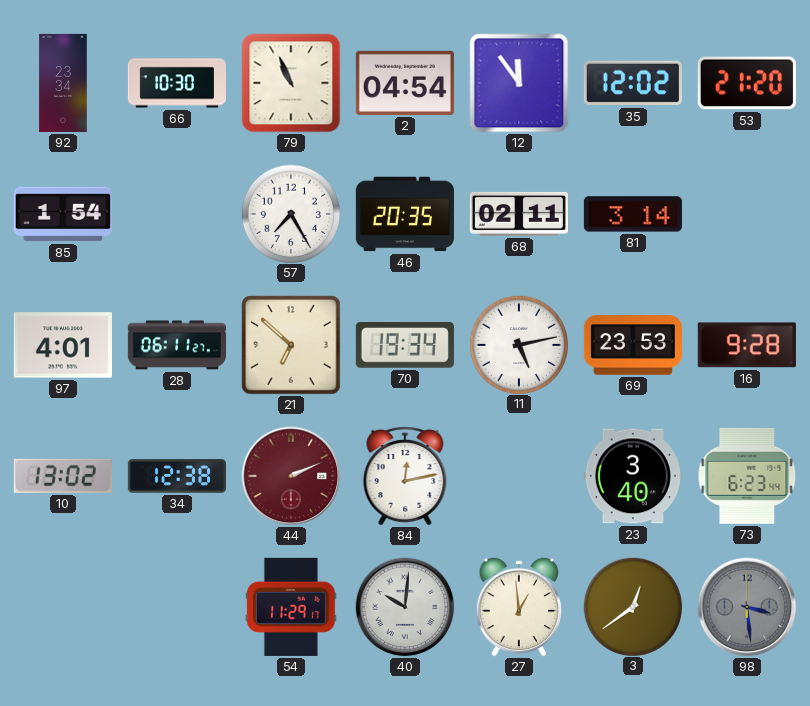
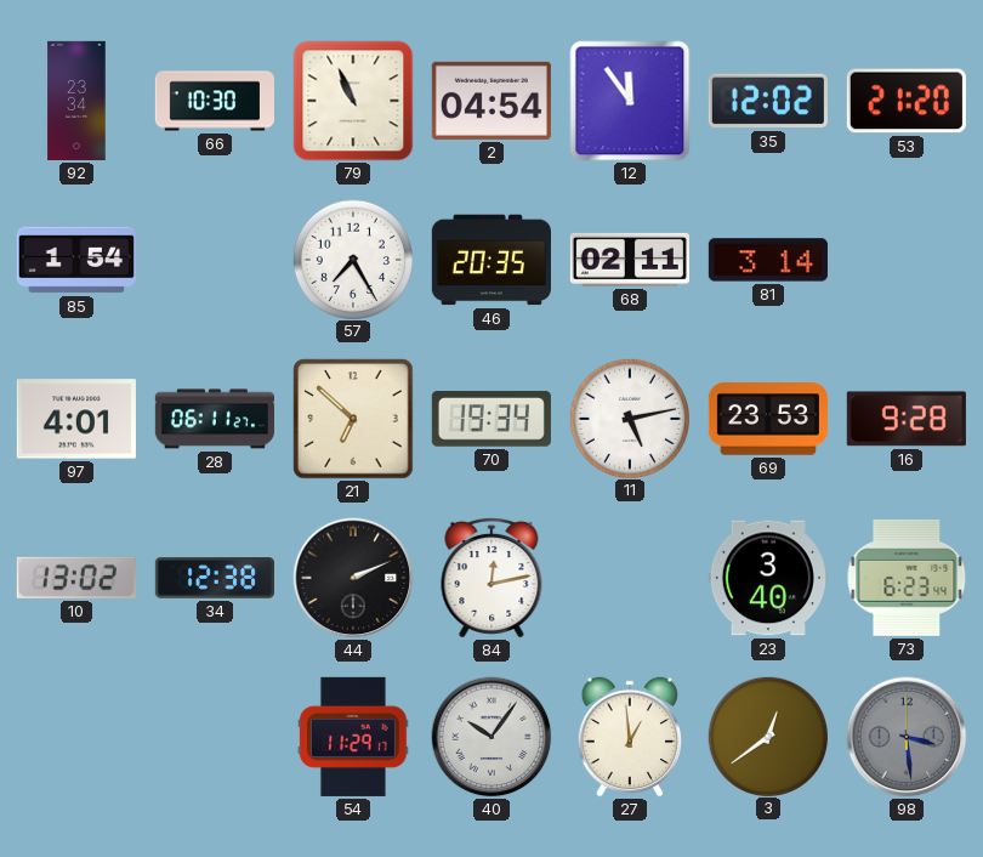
44 dial: burgundy -> black
40: 10:01 -> 10:06
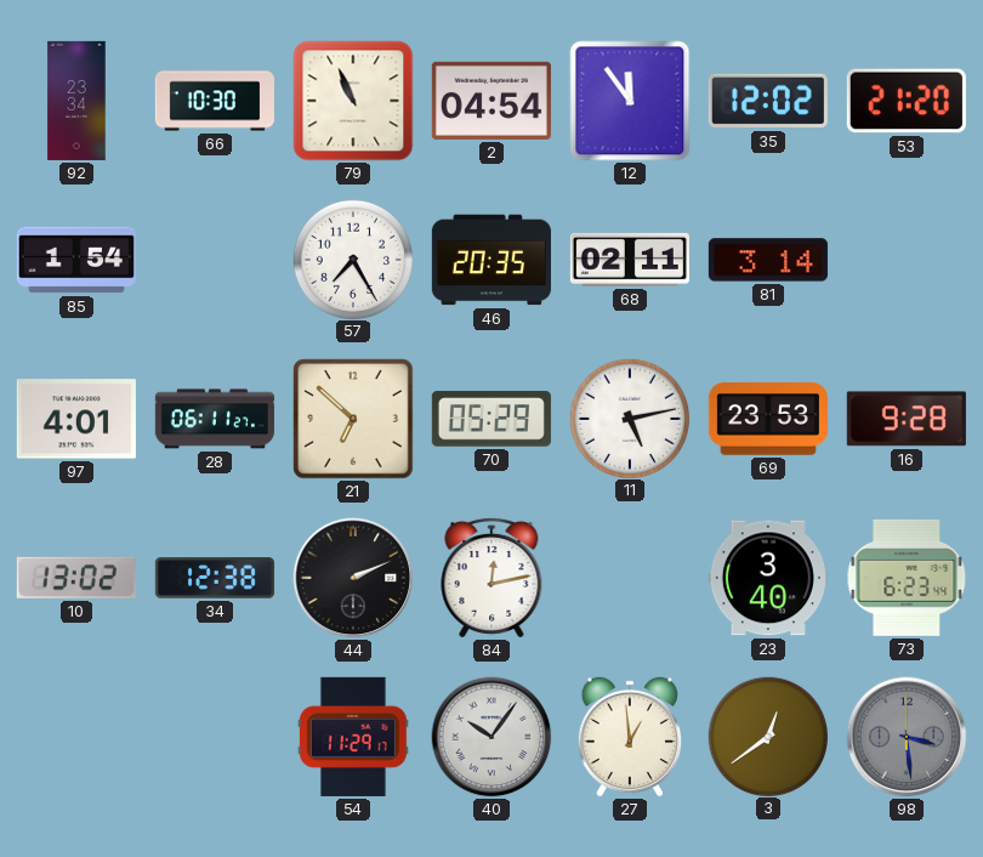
70: 19:34 -> 05:29
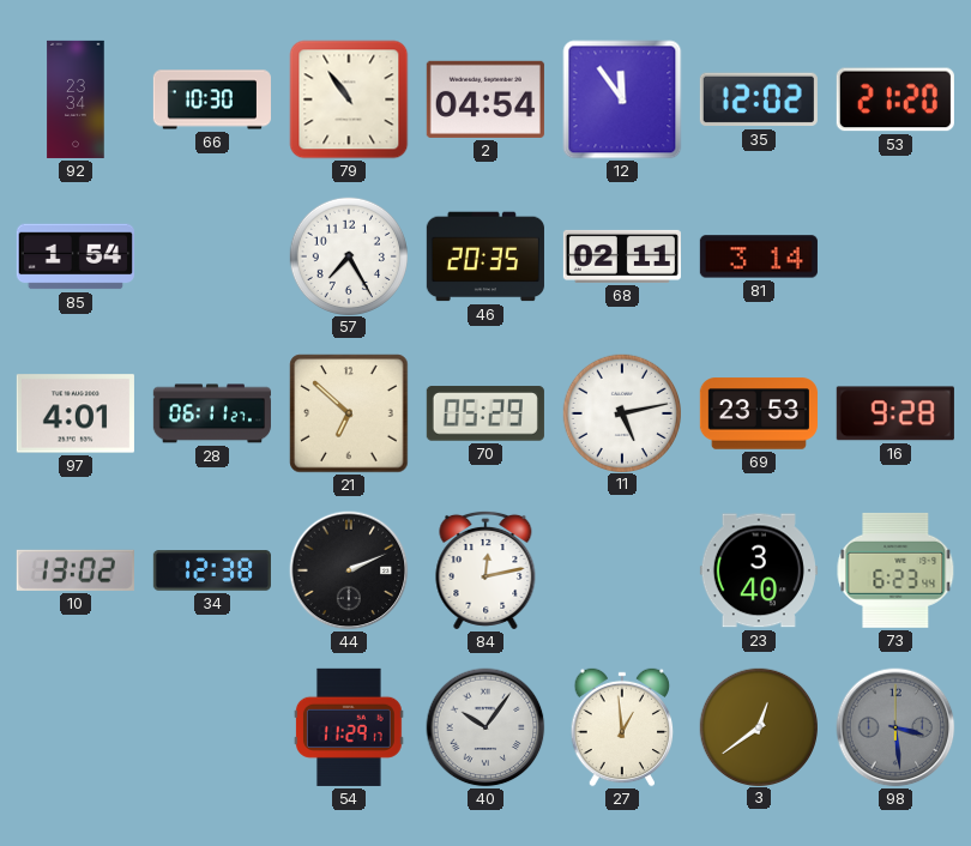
79: 10:56 -> 10:54
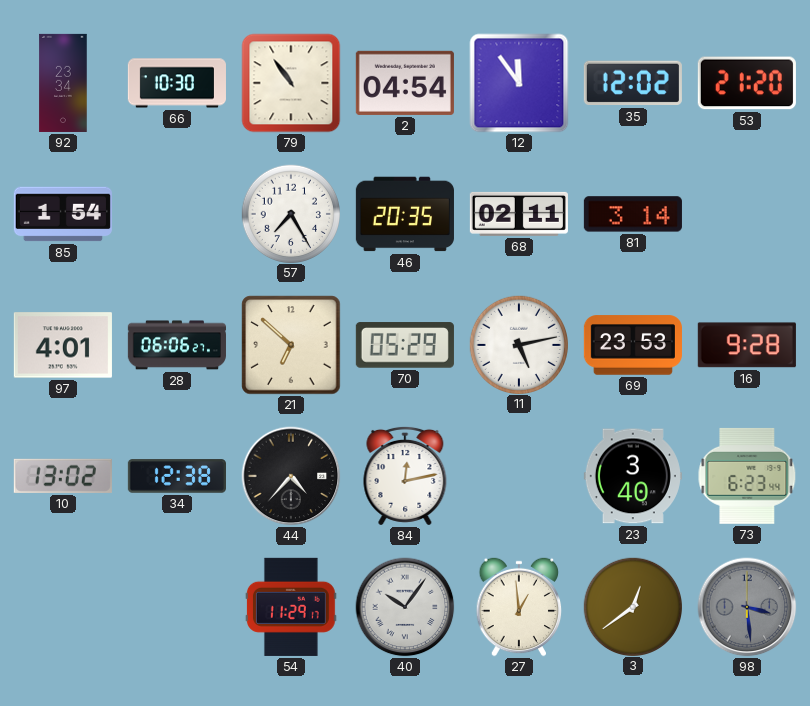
28: 06:11 -> 06:06
44: 2:11 -> 4:37
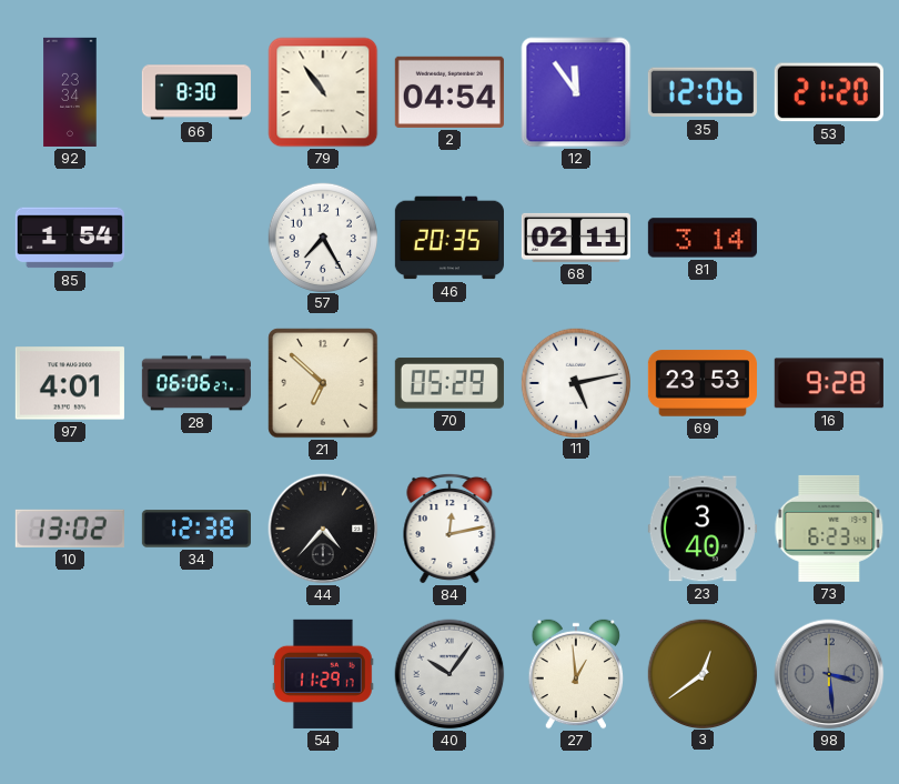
66: 10:30 -> 8:30
35: 12:02 -> 12:06
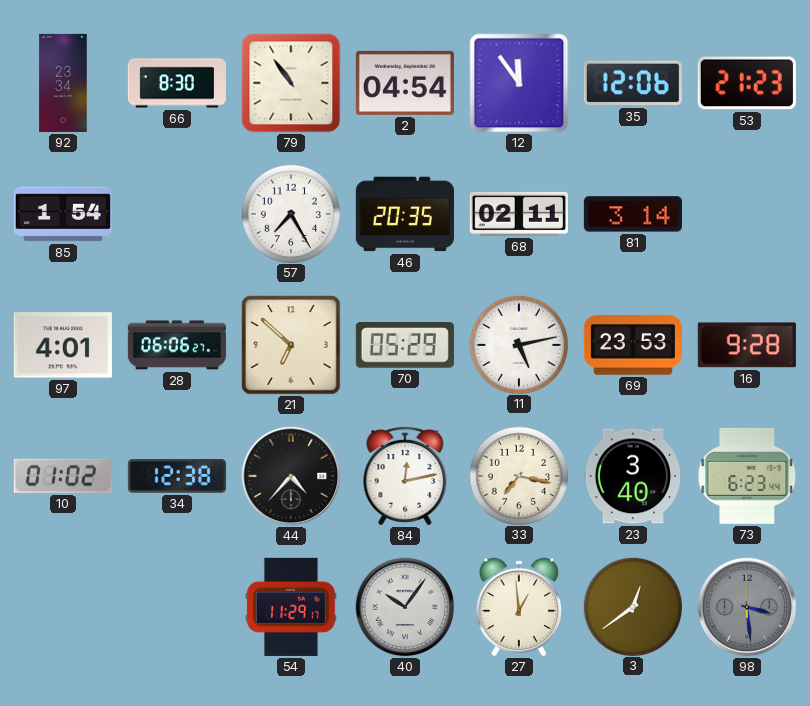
53: 21:20 -> 21:23
10: 13:02 -> 01:02
33: none -> 7:17
